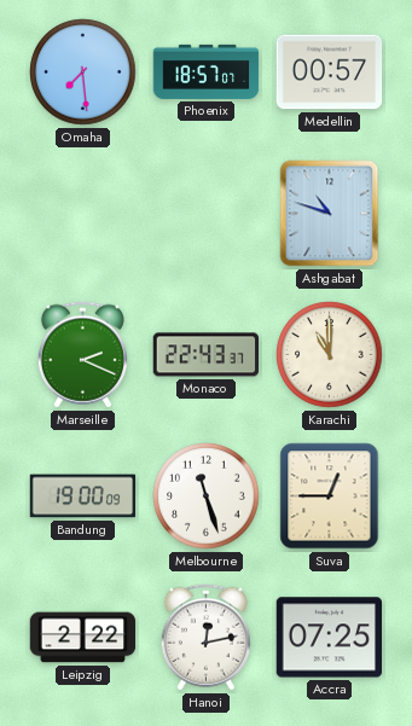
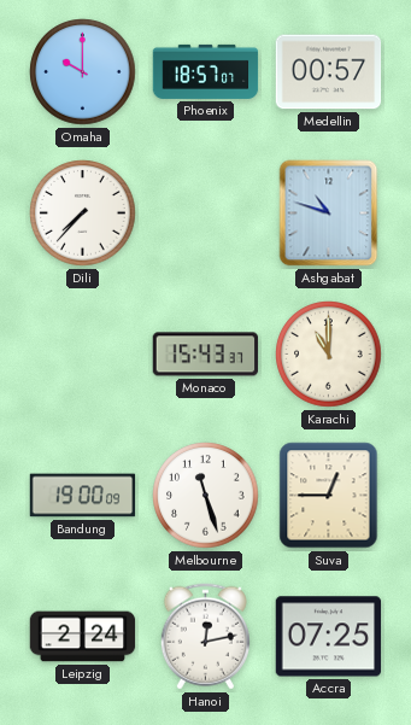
Omaha: 7:29 -> 10:00
Dili: none -> 7:37
Marseille: 2:19 -> none
Monaco: 22:43 -> 15:43
Leipzig: 2:22 -> 2:24
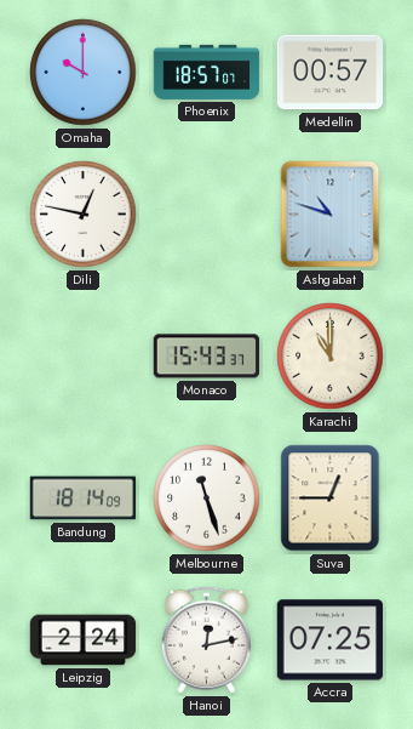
Dili: 7:37 -> 12:47
Bandung: 19:00 -> 18:14
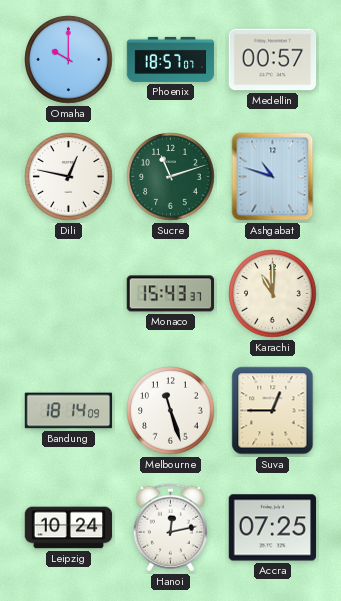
Sucre: none -> 11:12
Leipzig: 2:24 -> 10:24
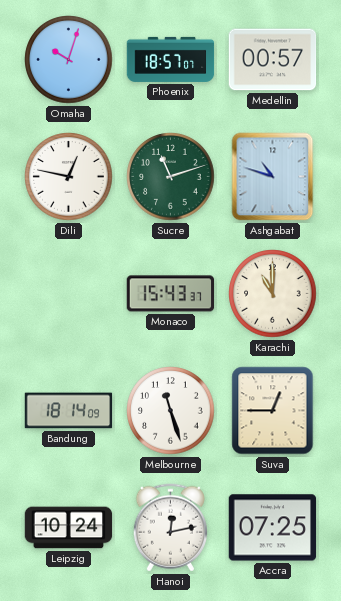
Omaha: 10:00 -> 10:03
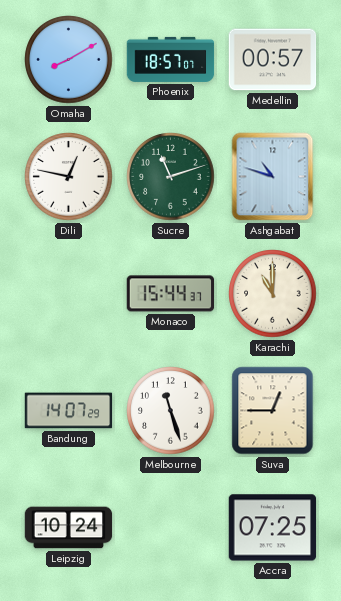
Omaha: 10:03 -> 8:10
Monaco: 15:43 -> 15:44
Bandung: 18:14 -> 14:07
Hanoi: 12:13 -> none
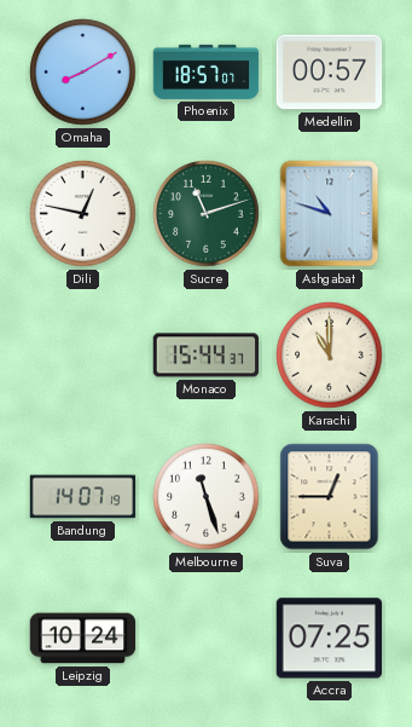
Bandung: 14:07:29 -> 14:07:19
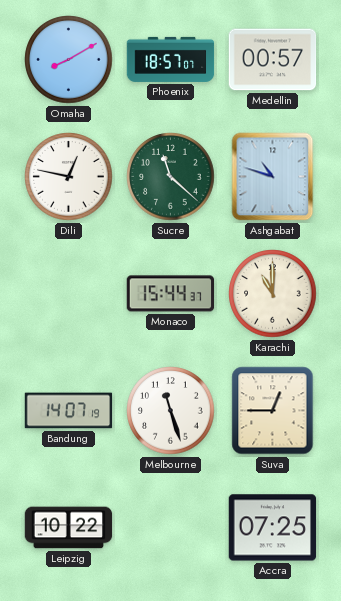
Sucre: 11:12 -> 11:22
Leipzig: 10:24 -> 10:22
